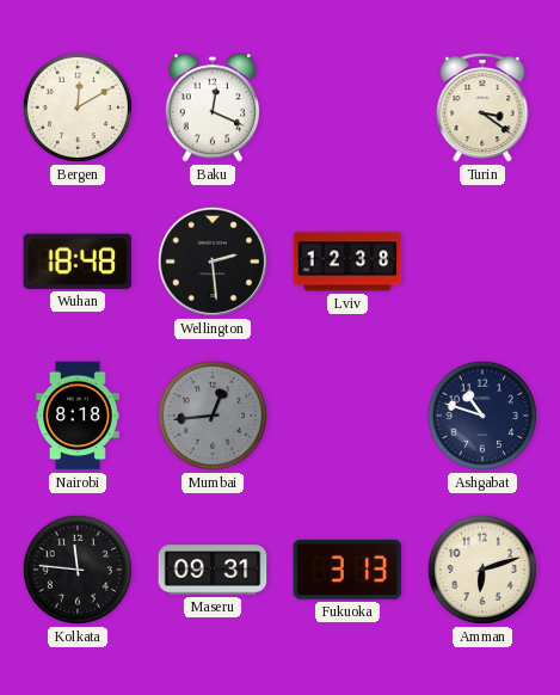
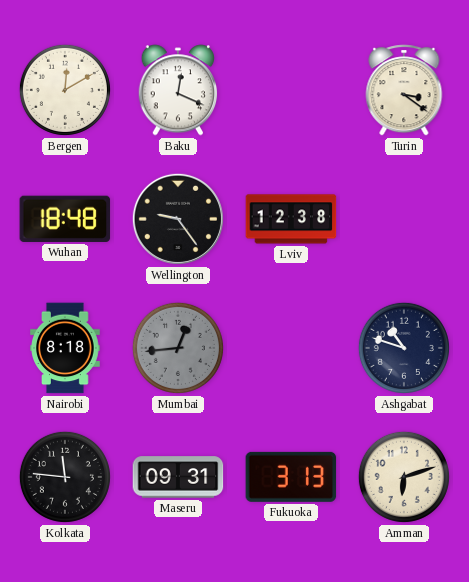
Wellington: 2:29 -> 9:24
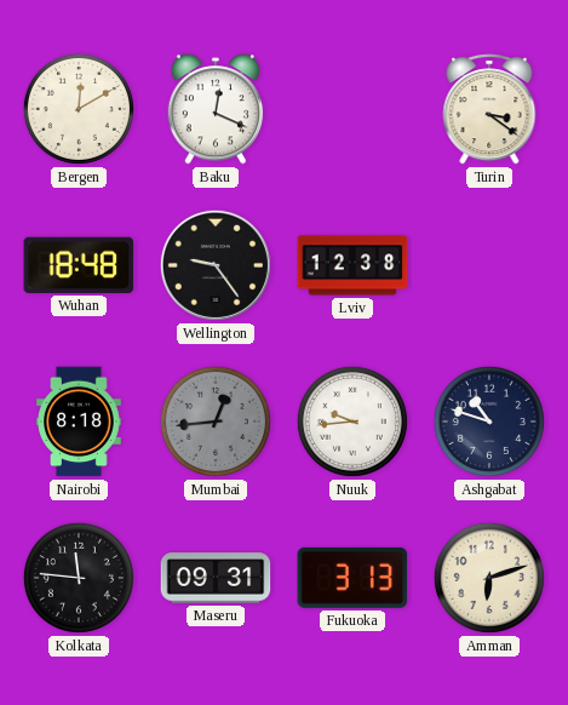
Nuuk: none -> 9:44
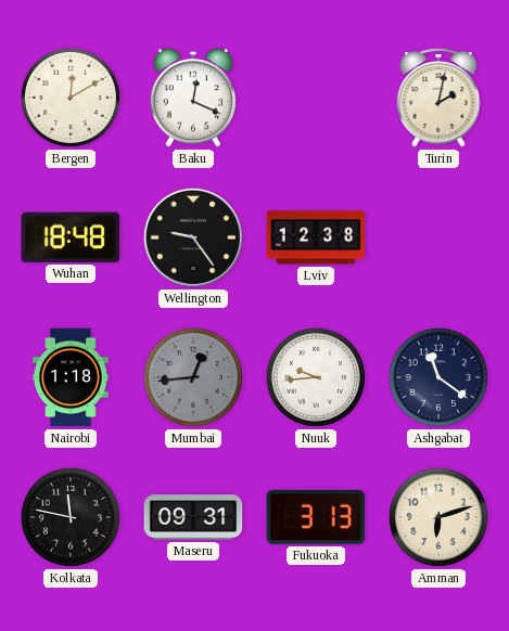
Turin: 3:21 -> 2:02
Nairobi: 8:18 -> 1:18
Ashgabat: 10:48 -> 11:21
Kolkata: 11:46 -> 11:47
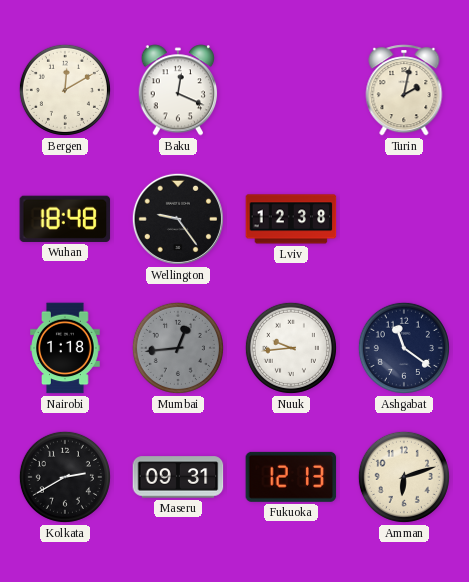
Kolkata: 11:47 -> 2:40
Fukuoka: 3:13 -> 12:13
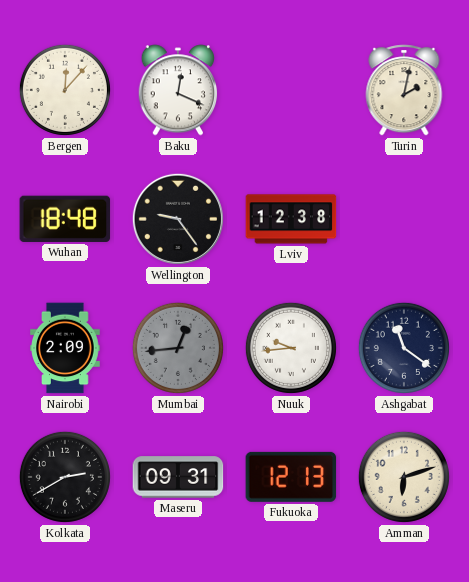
Bergen: 12:10 -> 12:07
Nairobi: 1:18 -> 2:09
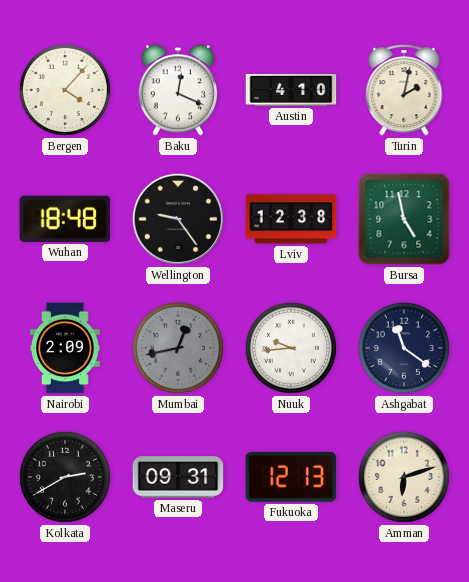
Bergen: 12:07 -> 4:07
Austin: none -> 4:10
Bursa: none -> 4:58
Mumbai: 12:44 -> 12:43
